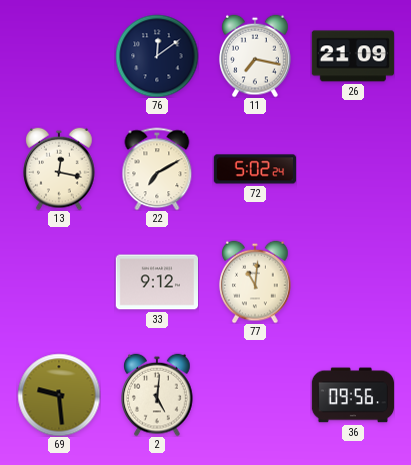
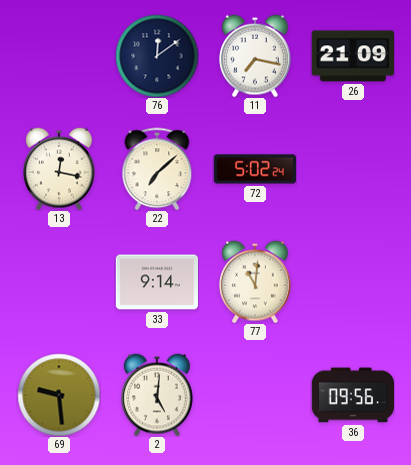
22: 7:10 -> 7:08
33: 9:12 -> 9:14
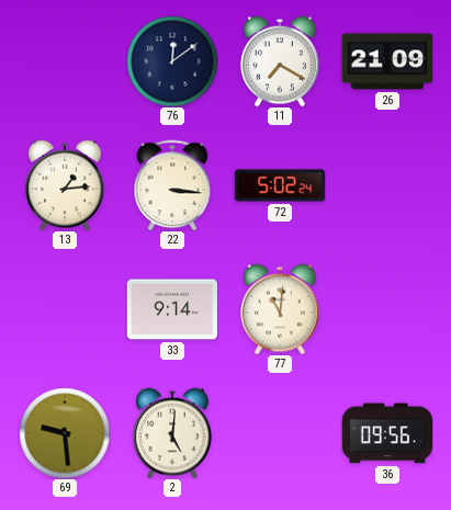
11: 7:17 -> 7:20
13: 12:17 -> 1:14
22: 7:08 -> 3:16
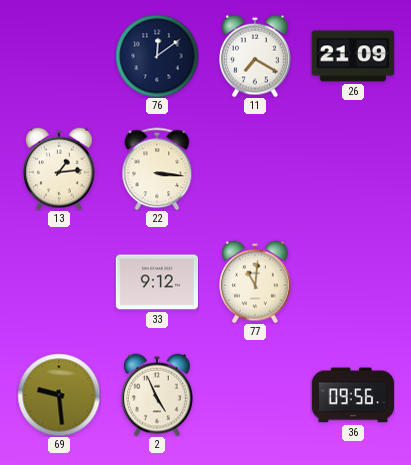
72: 5:02 -> none
33: 9:14 -> 9:12
2: 5:01 -> 4:56
